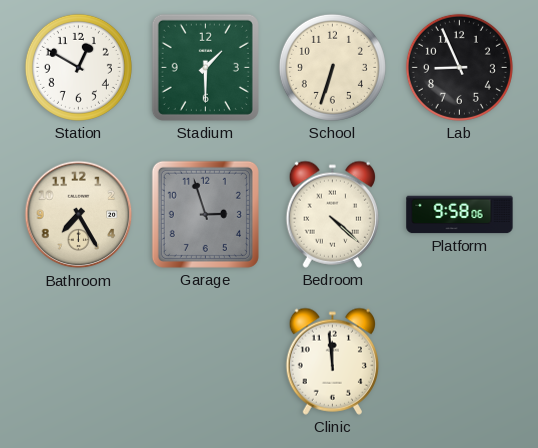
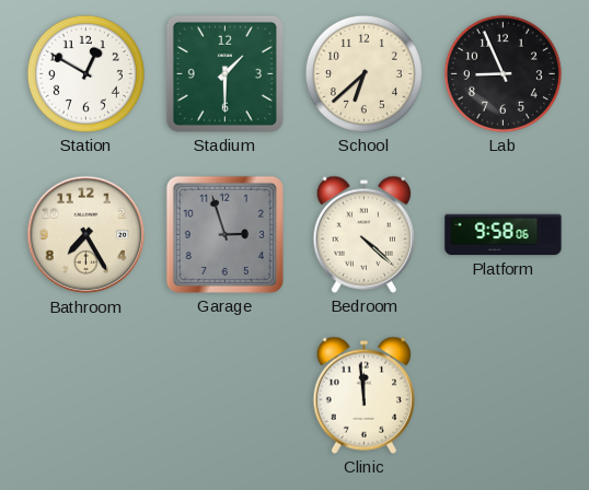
School: 6:33 -> 6:38
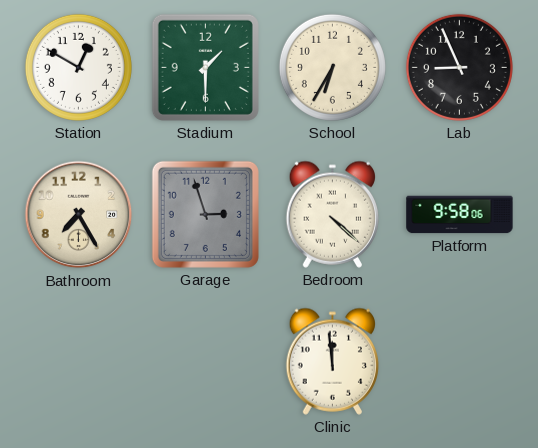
School: 6:38 -> 6:35
